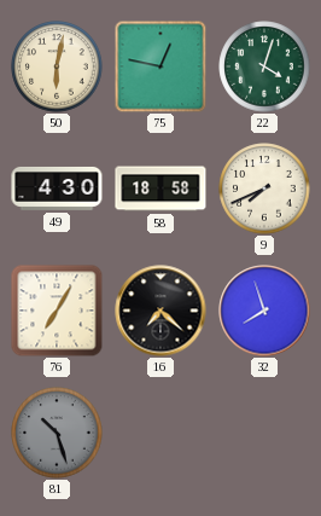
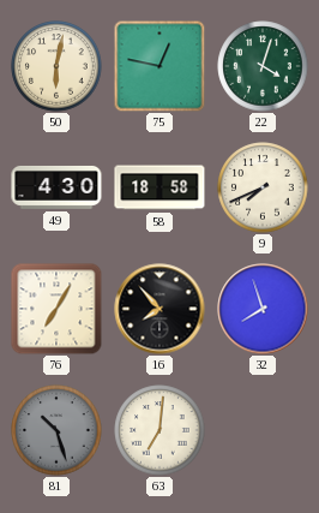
16: 7:22 -> 7:53
63: none -> 7:01
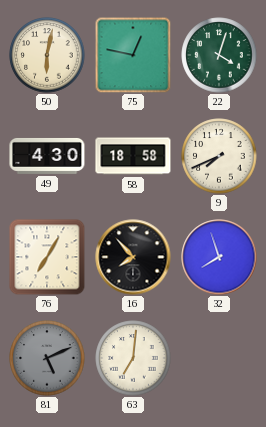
81: 10:27 -> 5:11
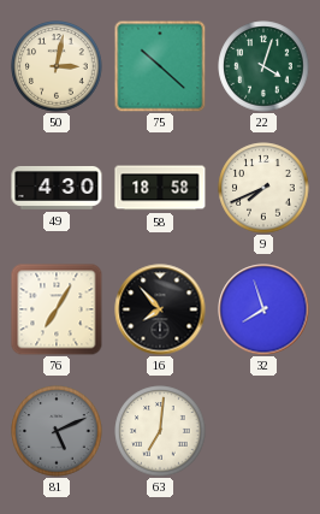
50: 6:02 -> 3:02
75: 12:47 -> 10:22
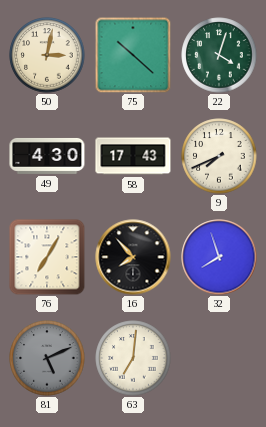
58: 18:58 -> 17:43
